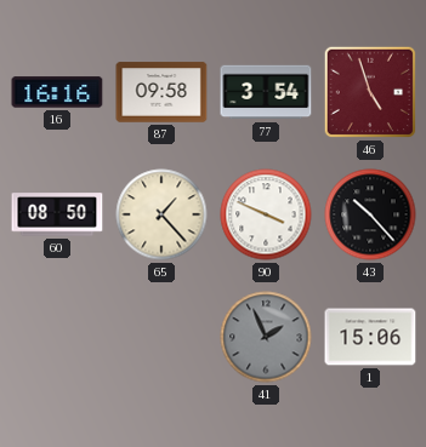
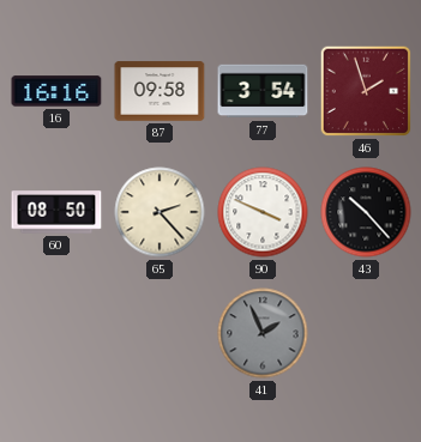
46: 4:57 -> 1:57
65: 1:23 -> 2:23
1: 15:06 -> none
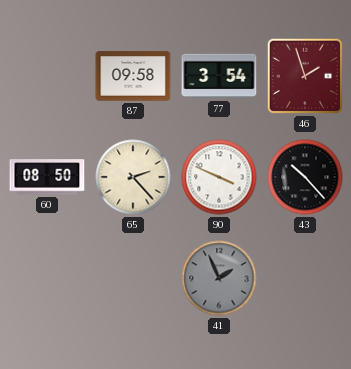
16: 16:16 -> none
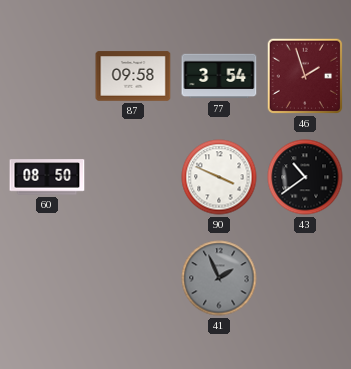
65: 2:23 -> none
43: 10:23 -> 10:39
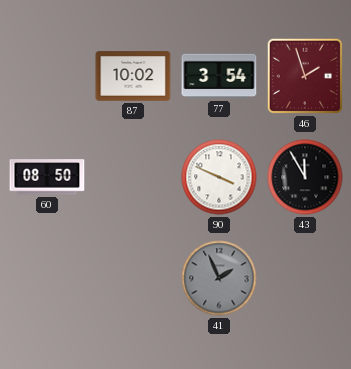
87: 09:58 -> 10:02
43: 10:39 -> 11:55
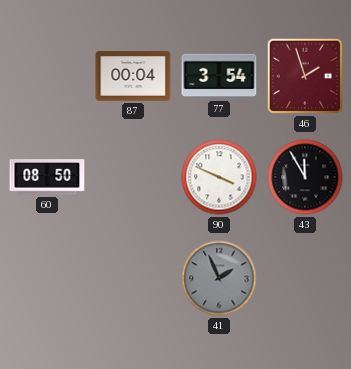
87: 10:02 -> 00:04
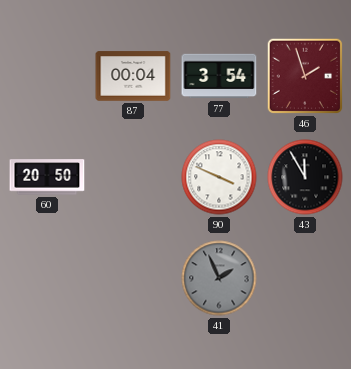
60: 08:50 -> 20:50
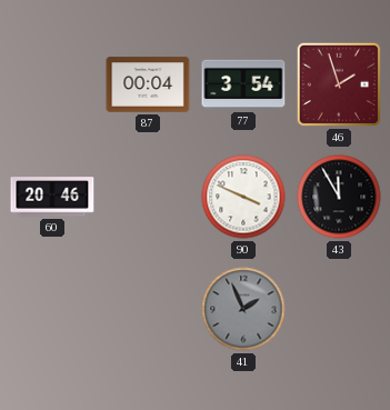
60: 20:50 -> 20:46
